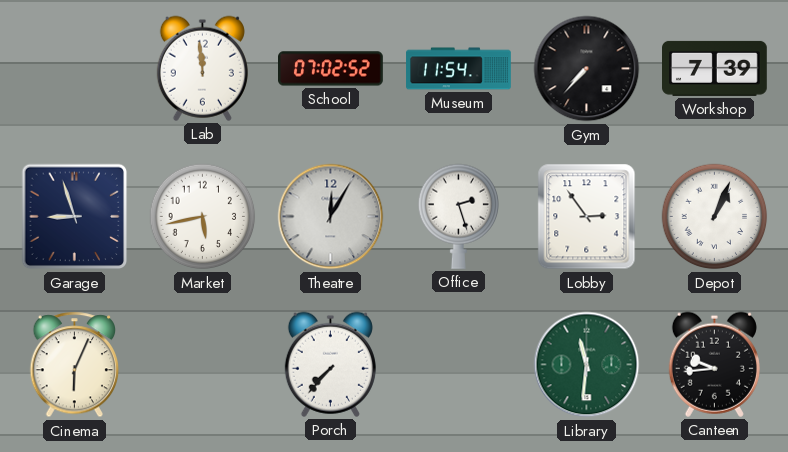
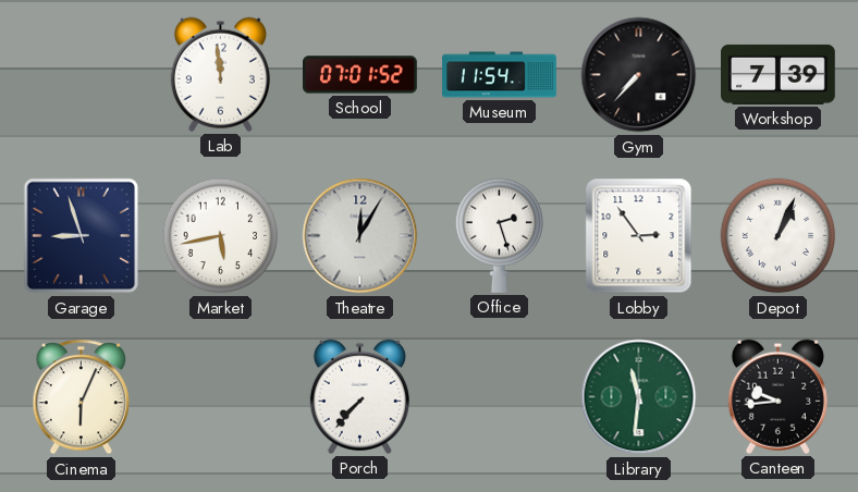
School: 07:02 -> 07:01
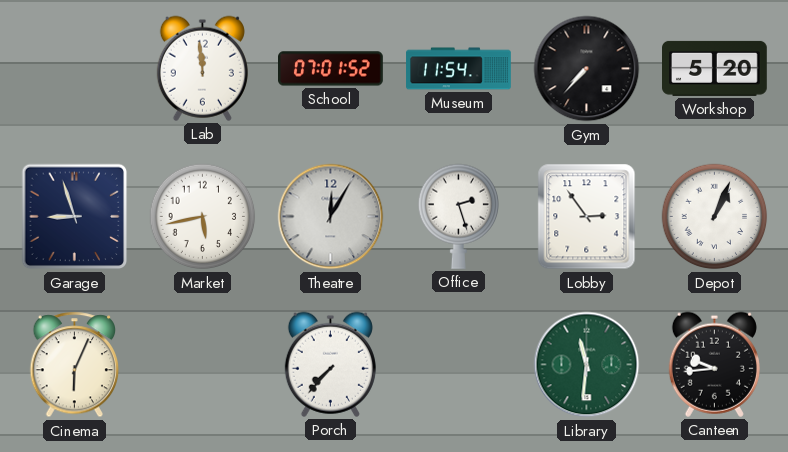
Workshop: 7:39 -> 5:20
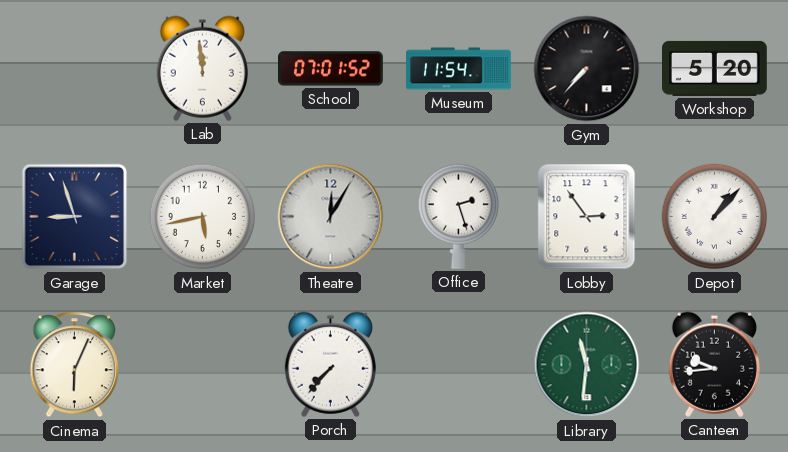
Depot: 1:04 -> 1:07
